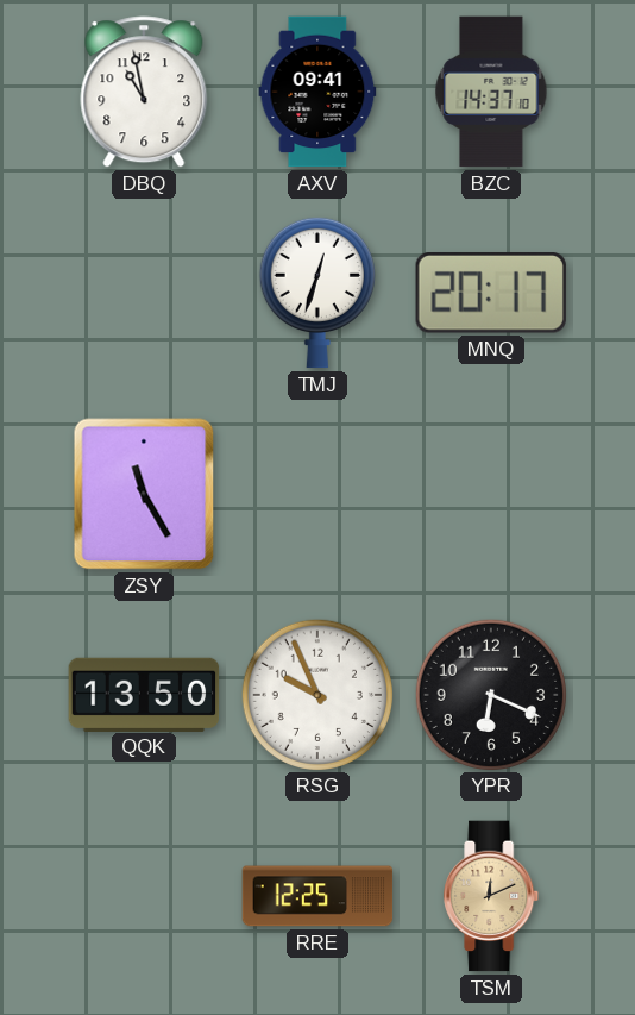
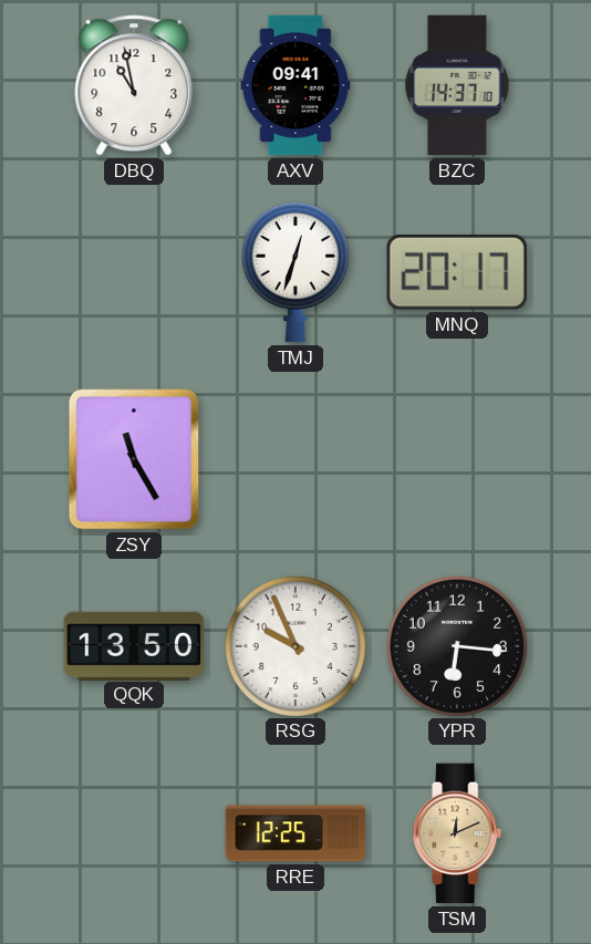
YPR: 6:19 -> 6:16
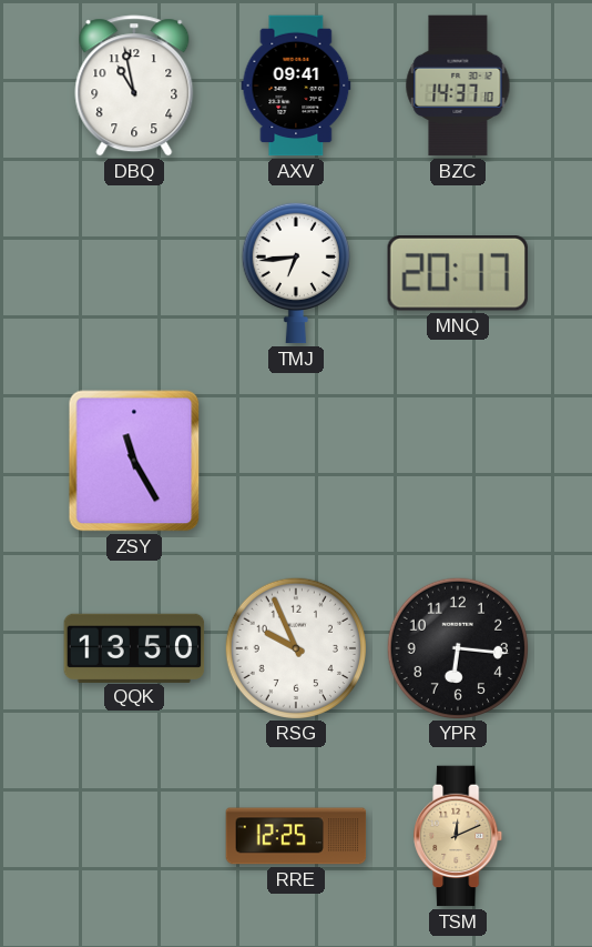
TMJ: 12:33 -> 6:44
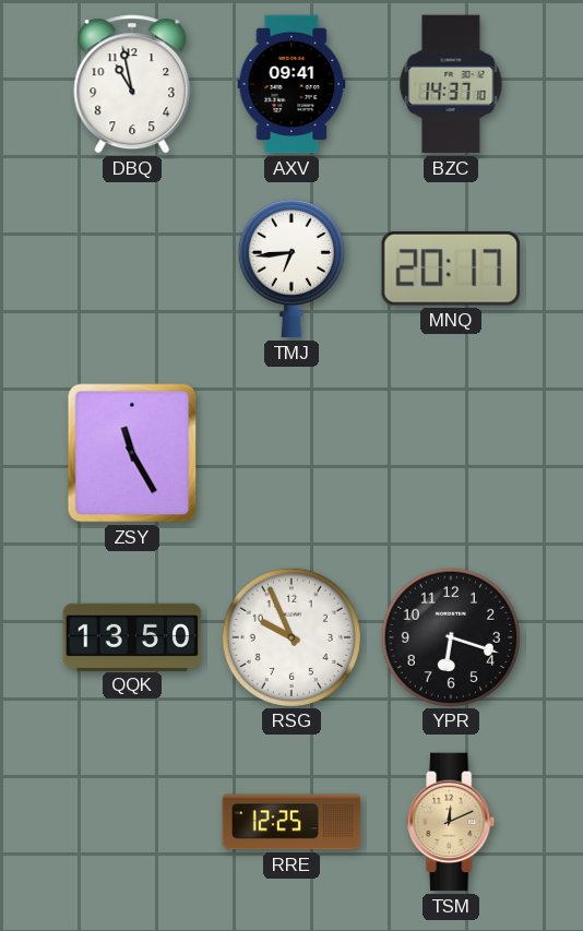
YPR: 6:16 -> 6:18
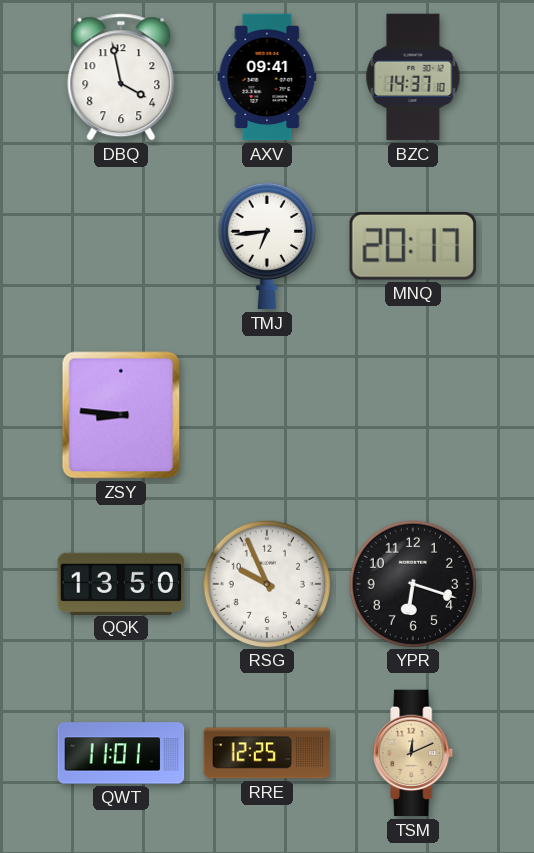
DBQ: 10:58 -> 3:58
ZSY: 11:25 -> 8:46
QWT: none -> 11:01
